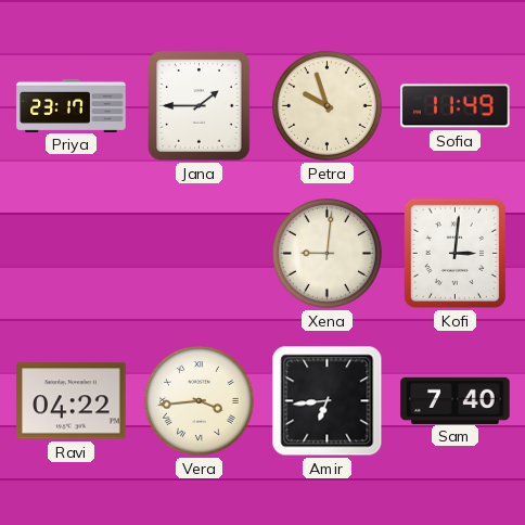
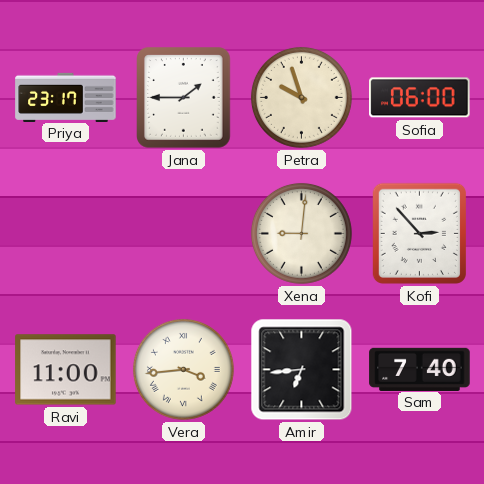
Sofia: 11:49 -> 06:00
Kofi: 3:01 -> 2:53
Ravi: 04:22 -> 11:00
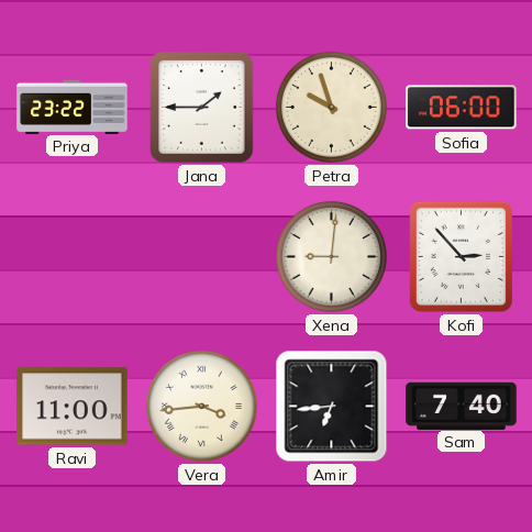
Priya: 23:17 -> 23:22
